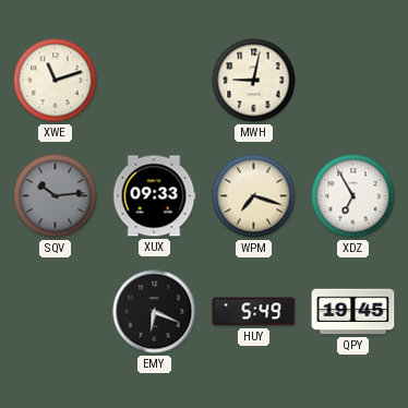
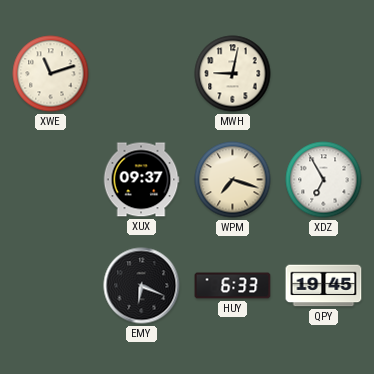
SQV: 10:14 -> none
XUX: 09:33 -> 09:37
HUY: 5:49 -> 6:33
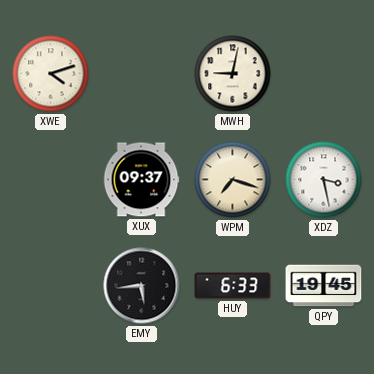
XWE: 11:12 -> 4:12
XDZ: 6:55 -> 3:28
EMY: 6:19 -> 5:44
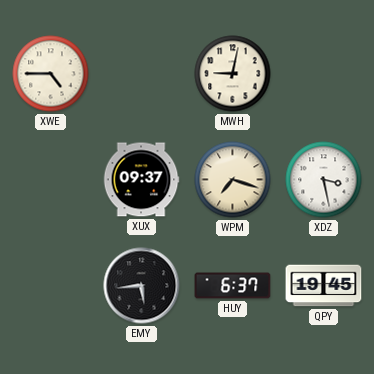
XWE: 4:12 -> 4:45
HUY: 6:33 -> 6:37
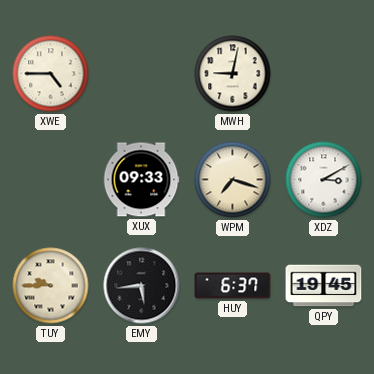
XUX: 09:37 -> 09:33
XDZ: 3:28 -> 3:10
TUY: none -> 9:45
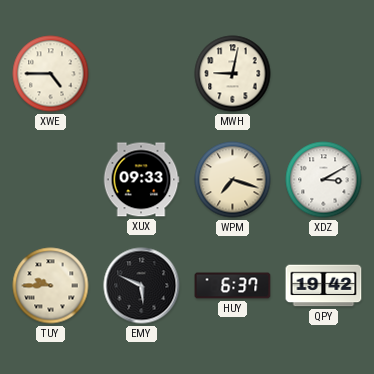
EMY: 5:44 -> 5:49
QPY: 19:45 -> 19:42
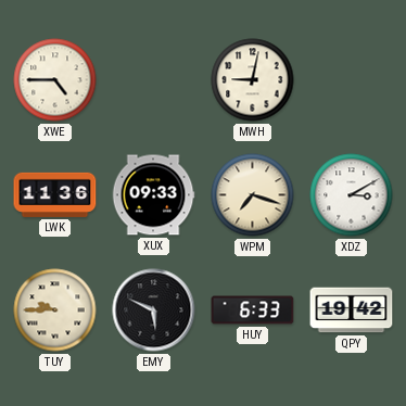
LWK: none -> 11:36
HUY: 6:37 -> 6:33
